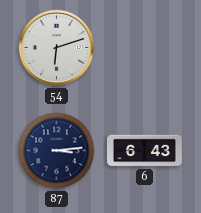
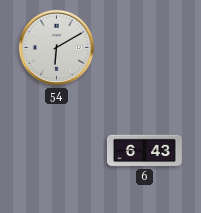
54: 6:12 -> 6:10
87: 3:14 -> none
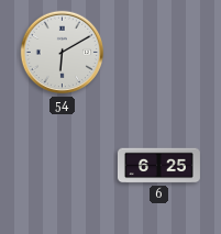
6: 6:43 -> 6:25
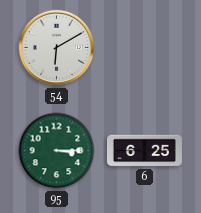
95: none -> 3:15
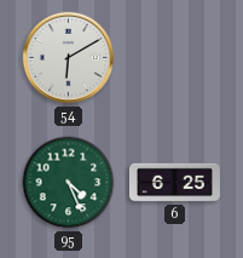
95: 3:15 -> 4:26
